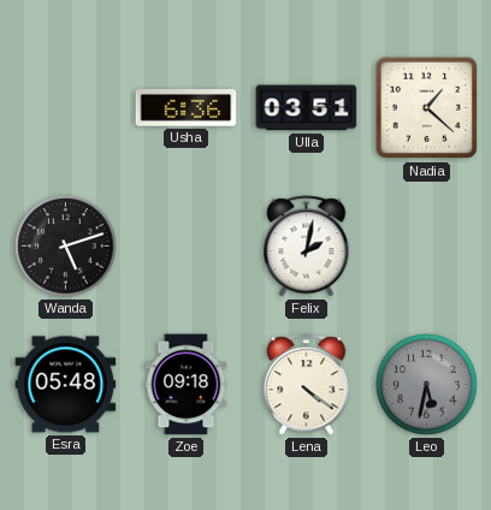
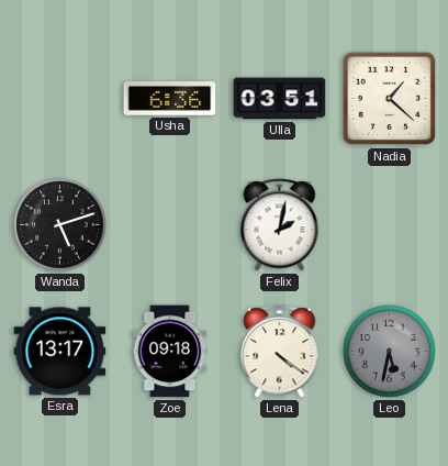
Esra: 05:48 -> 13:17
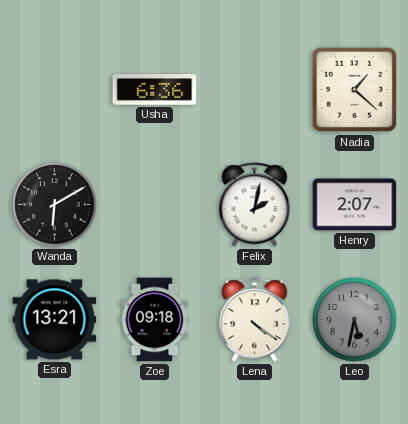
Ulla: 03:51 -> none
Wanda: 5:12 -> 6:10
Henry: none -> 2:07
Esra: 13:17 -> 13:21
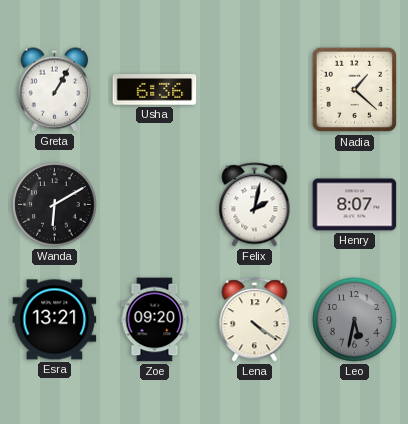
Greta: none -> 1:05
Henry: 2:07 -> 8:07
Zoe: 09:18 -> 09:20
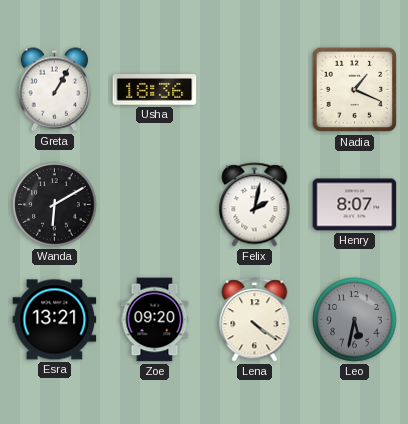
Usha: 6:36 -> 18:36
Nadia: 1:22 -> 1:19
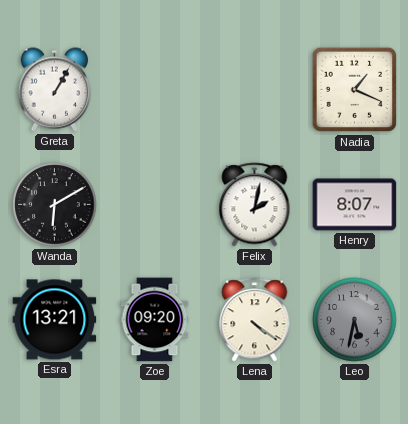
Usha: 18:36 -> none
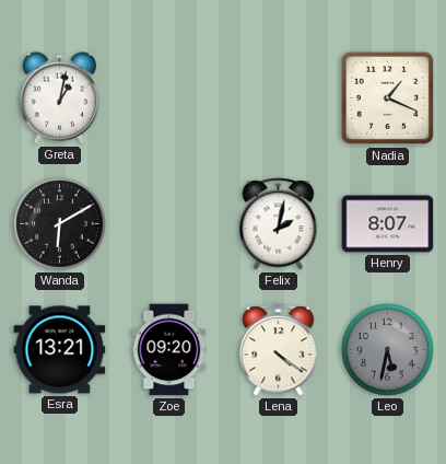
Greta: 1:05 -> 1:02
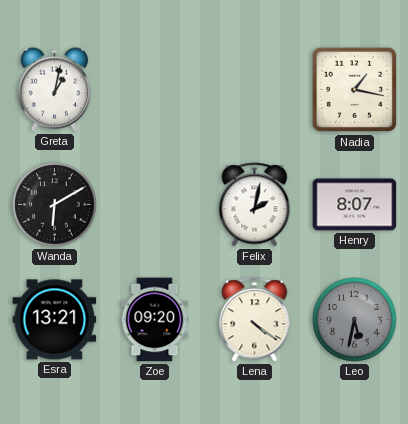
Nadia: 1:19 -> 1:17
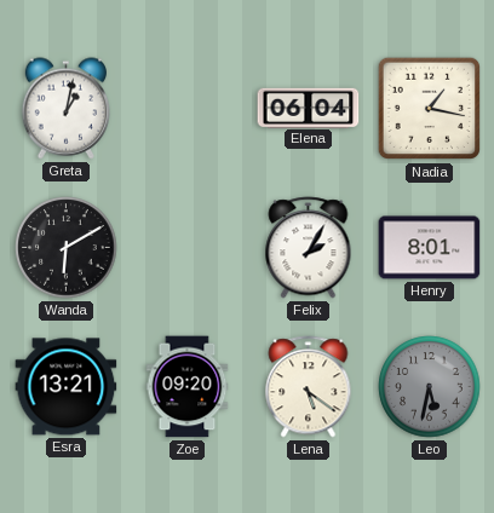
Elena: none -> 06:04
Felix: 2:02 -> 2:05
Henry: 8:07 -> 8:01
Lena: 4:21 -> 5:21
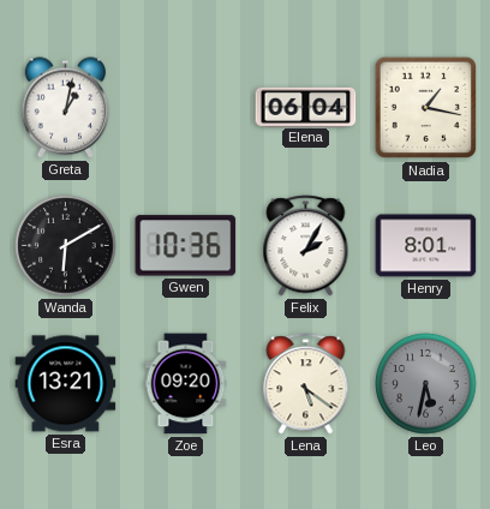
Gwen: none -> 10:36
